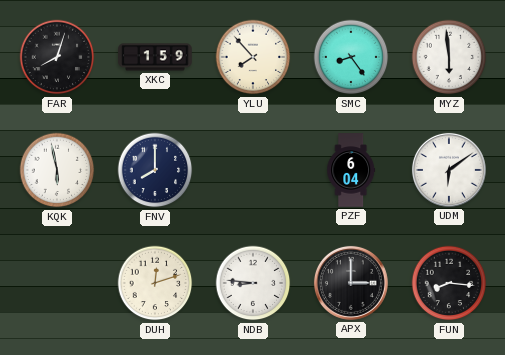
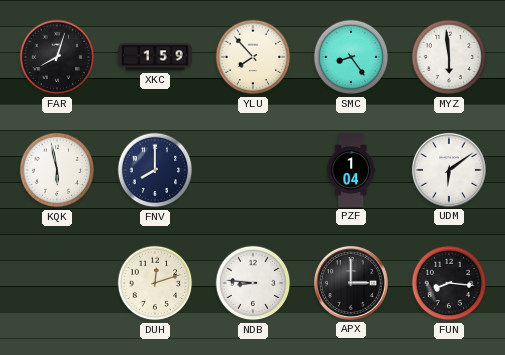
PZF: 6:04 -> 1:04
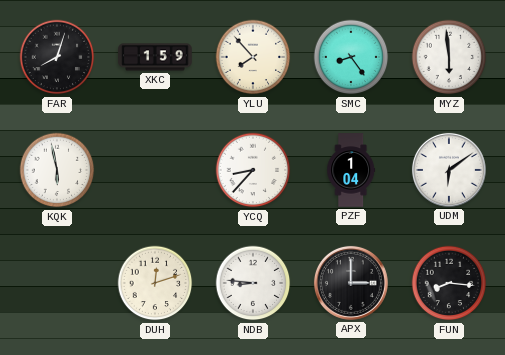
FNV: 8:00 -> none
YCQ: none -> 8:37
